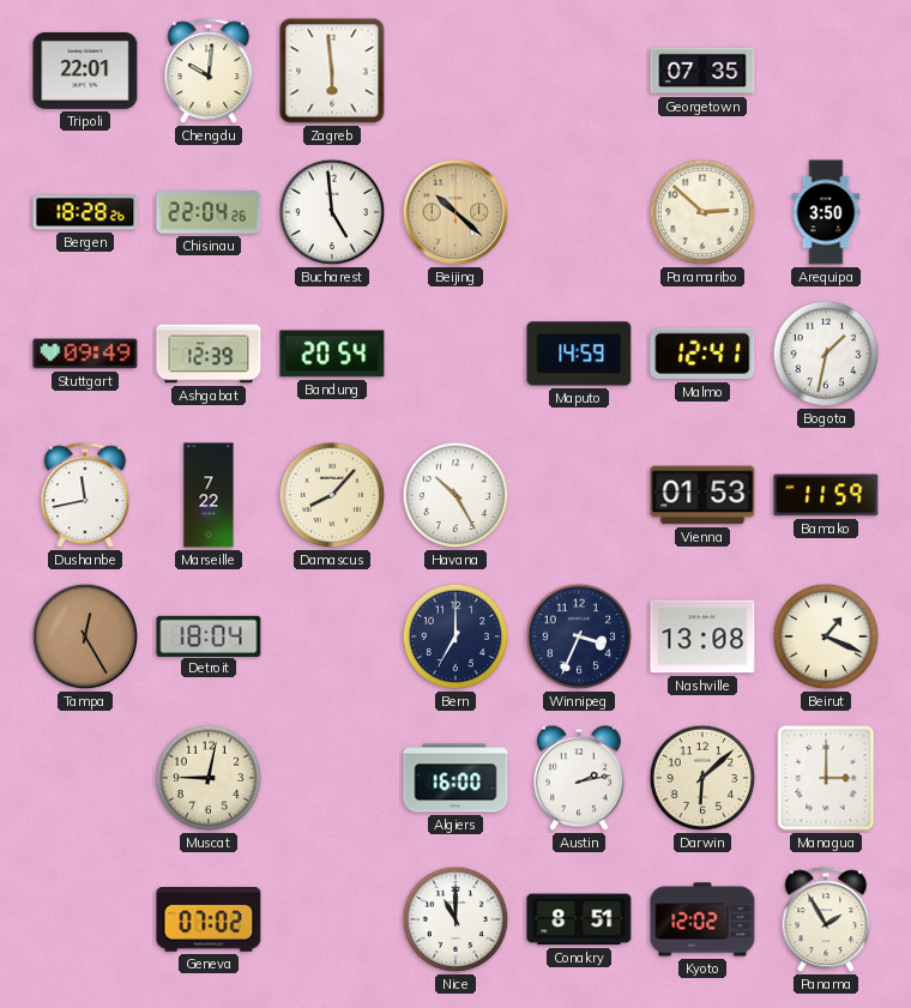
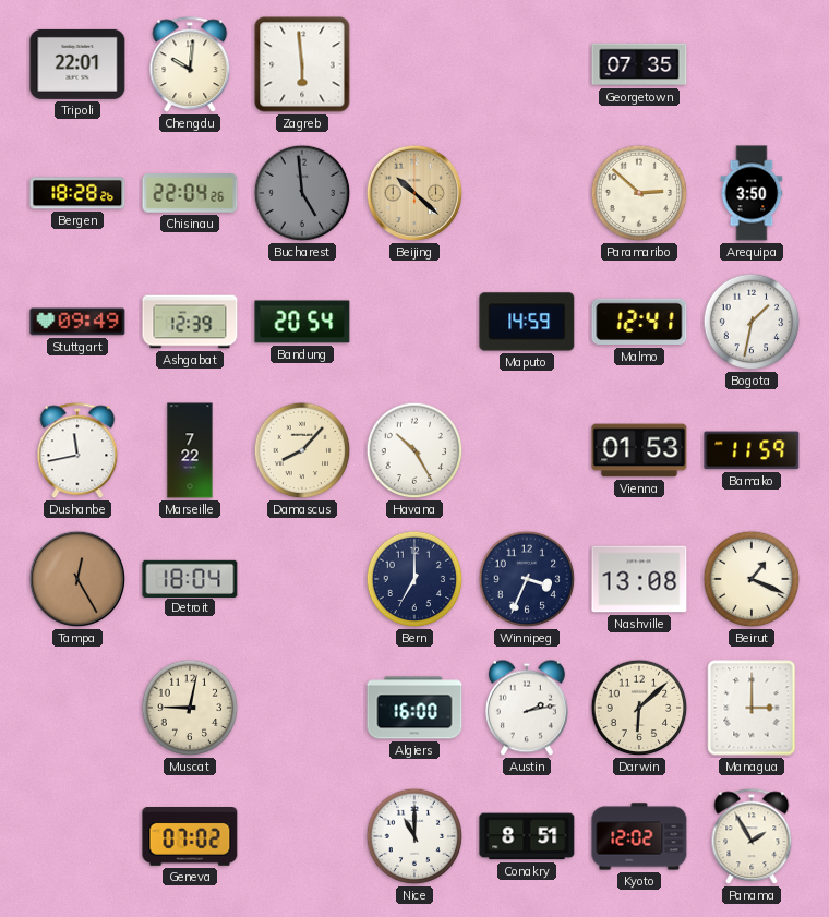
Bucharest dial: white -> grey
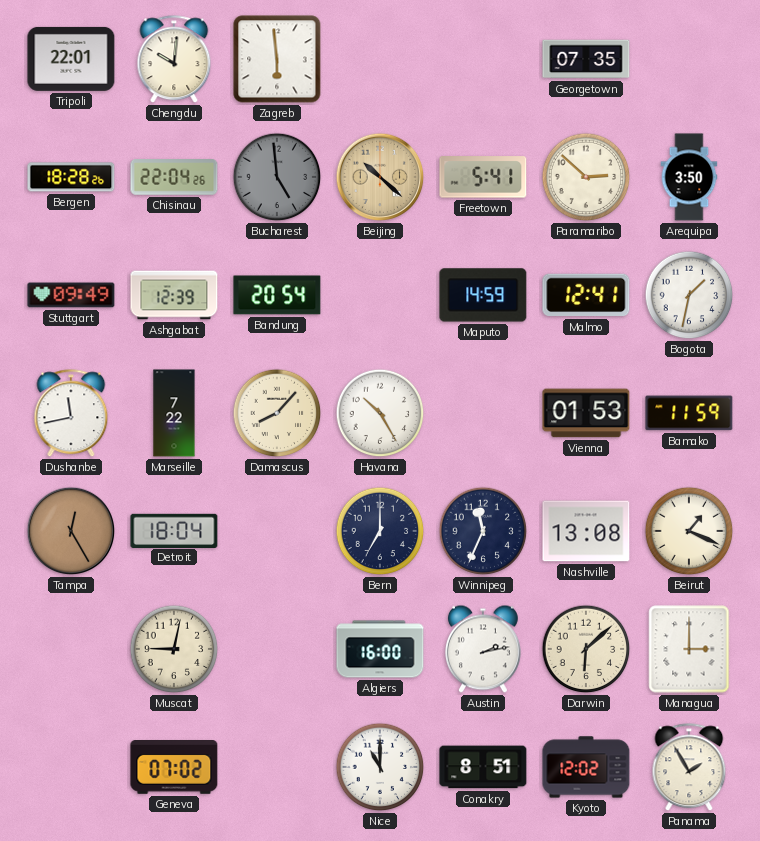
Freetown: none -> 5:41
Winnipeg: 3:34 -> 11:34
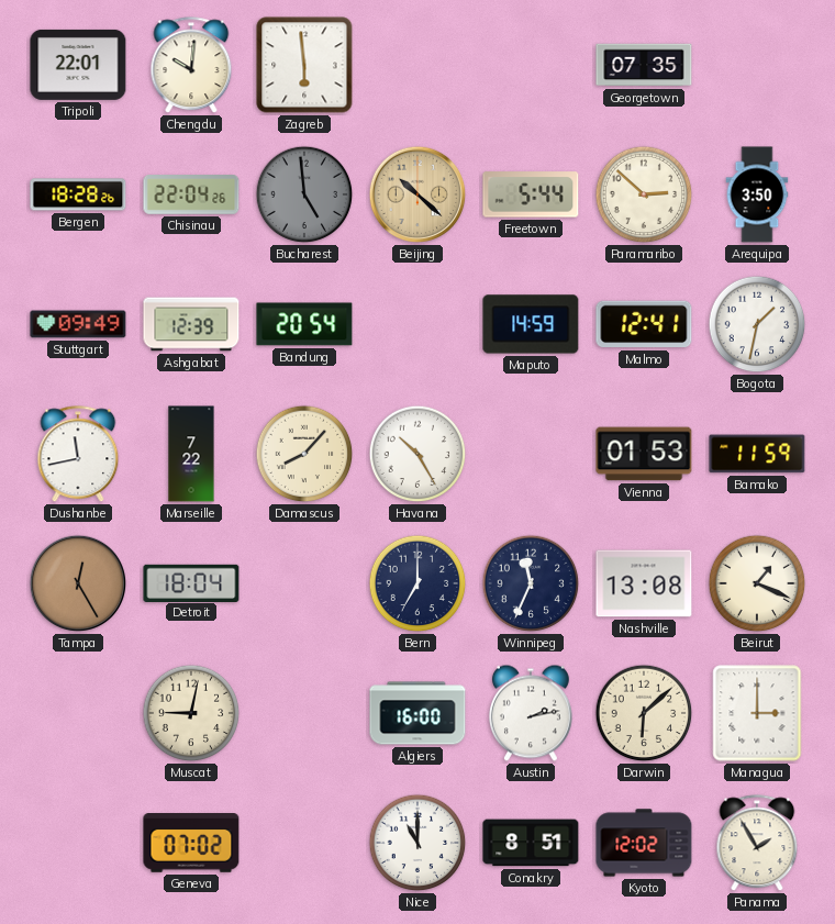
Freetown: 5:41 -> 5:44
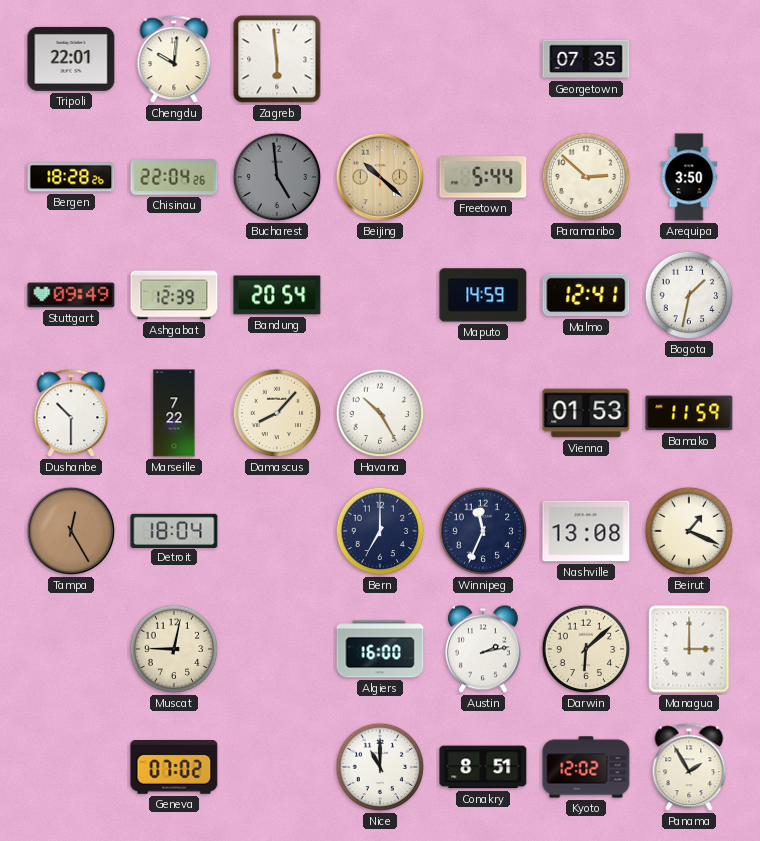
Dushanbe: 11:43 -> 10:30
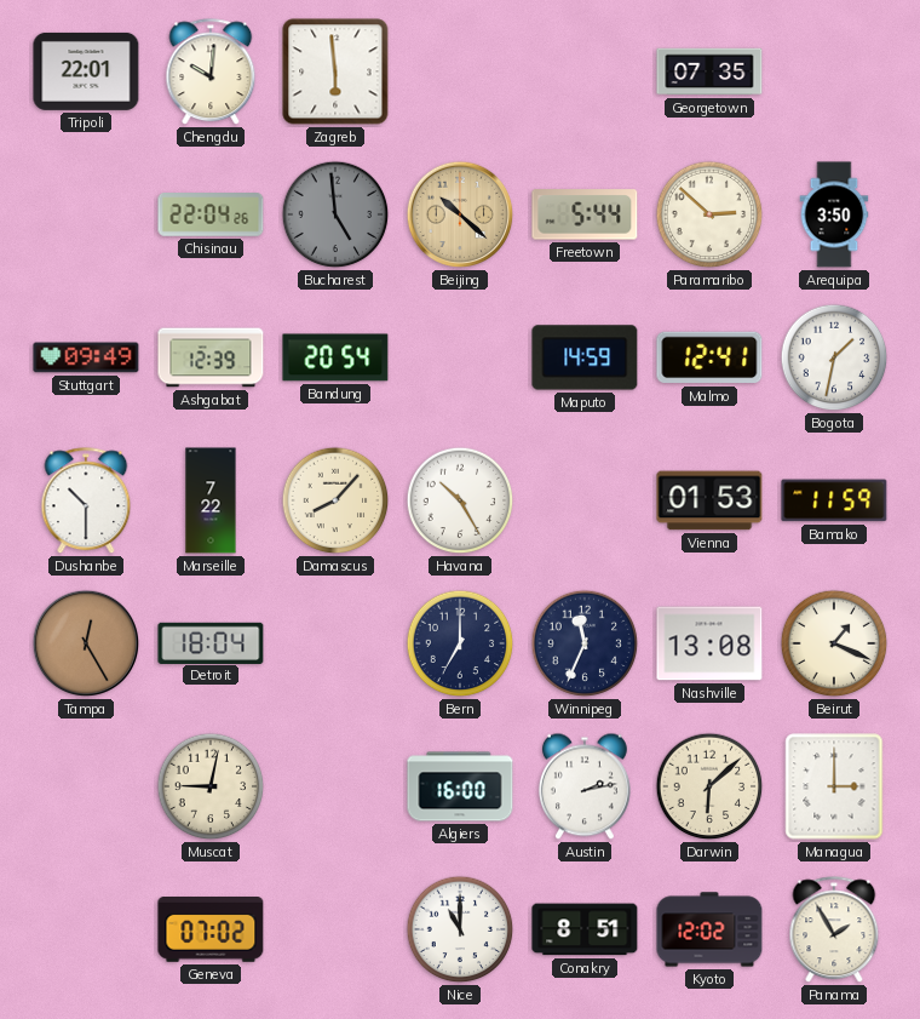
Bergen: 18:28 -> none
